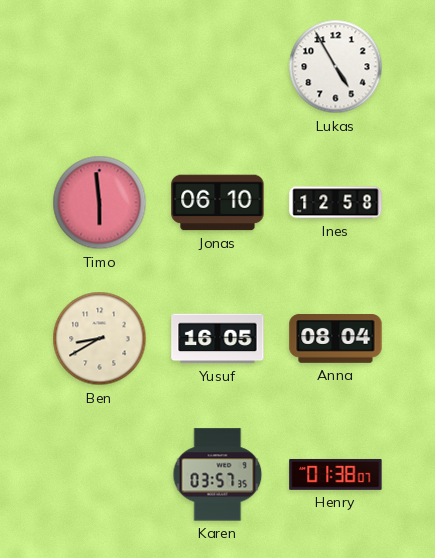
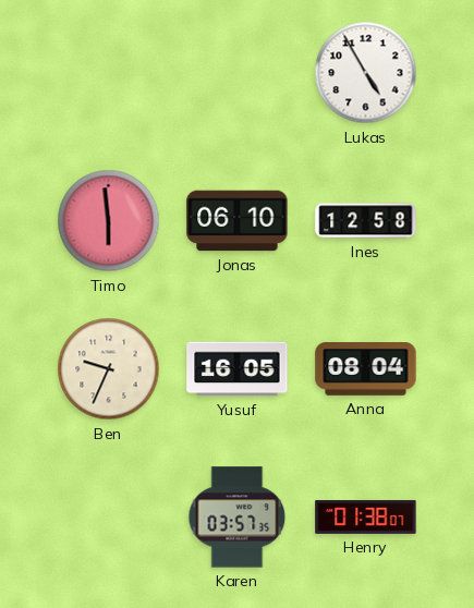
Ben: 8:40 -> 9:34
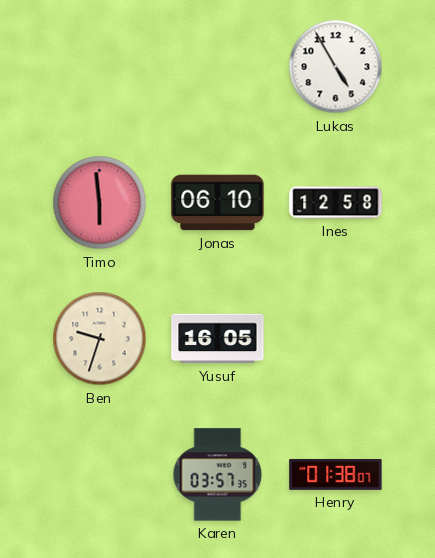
Ben: 9:34 -> 9:33
Anna: 08:04 -> none
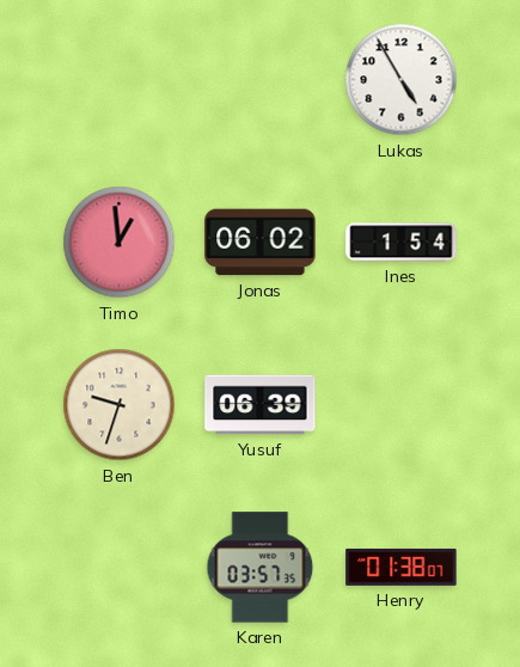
Timo: 5:59 -> 12:59
Jonas: 06:10 -> 06:02
Ines: 12:58 -> 1:54
Yusuf: 16:05 -> 06:39
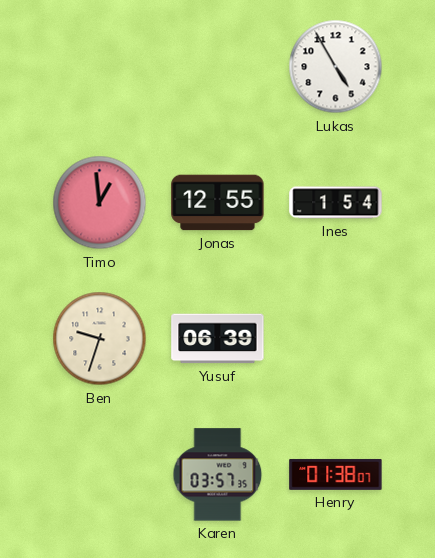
Jonas: 06:02 -> 12:55
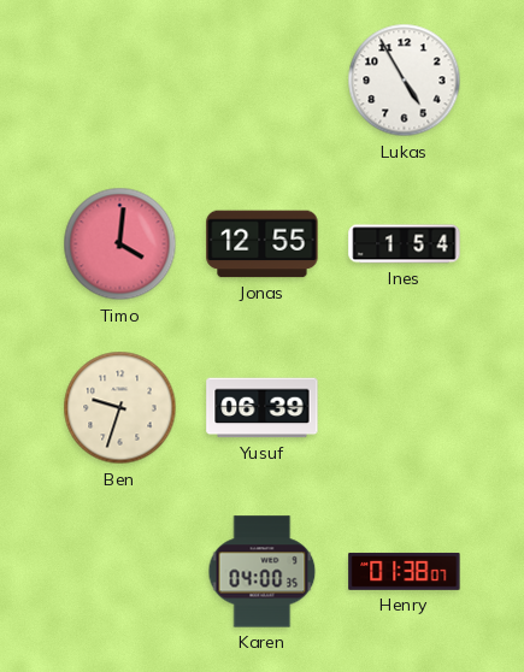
Timo: 12:59 -> 4:01
Karen: 03:57 -> 04:00
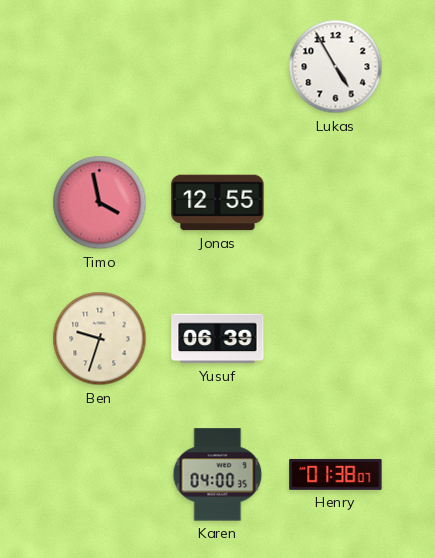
Timo: 4:01 -> 3:58
Ines: 1:54 -> none
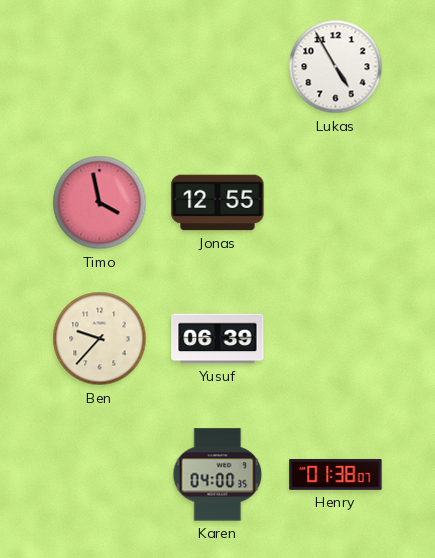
Ben: 9:33 -> 9:37
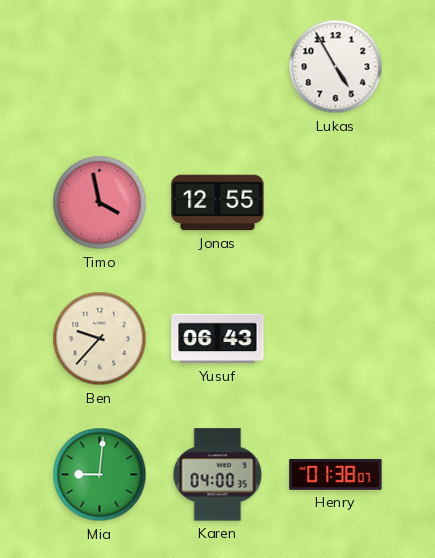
Yusuf: 06:39 -> 06:43
Mia: none -> 9:01
